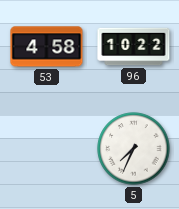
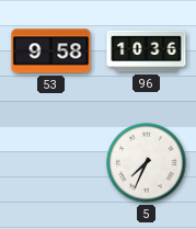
53: 4:58 -> 9:58
96: 10:22 -> 10:36
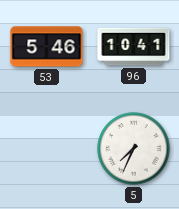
53: 9:58 -> 5:46
96: 10:36 -> 10:41
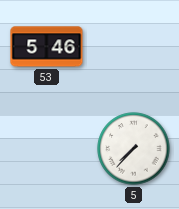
96: 10:41 -> none
5: 7:34 -> 7:37
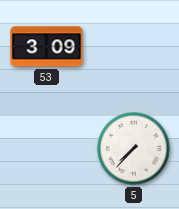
53: 5:46 -> 3:09
